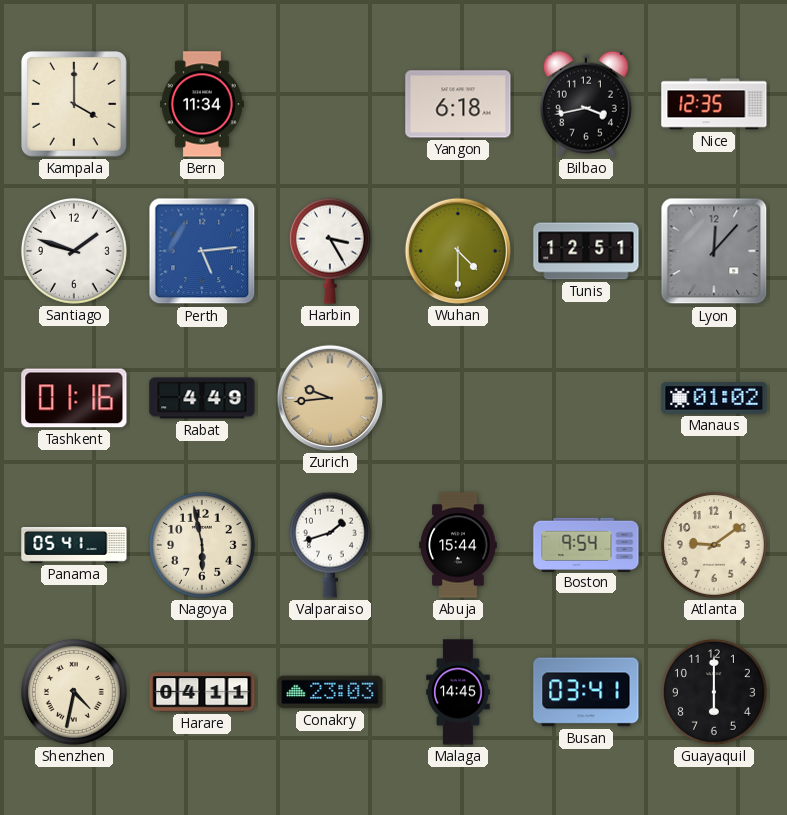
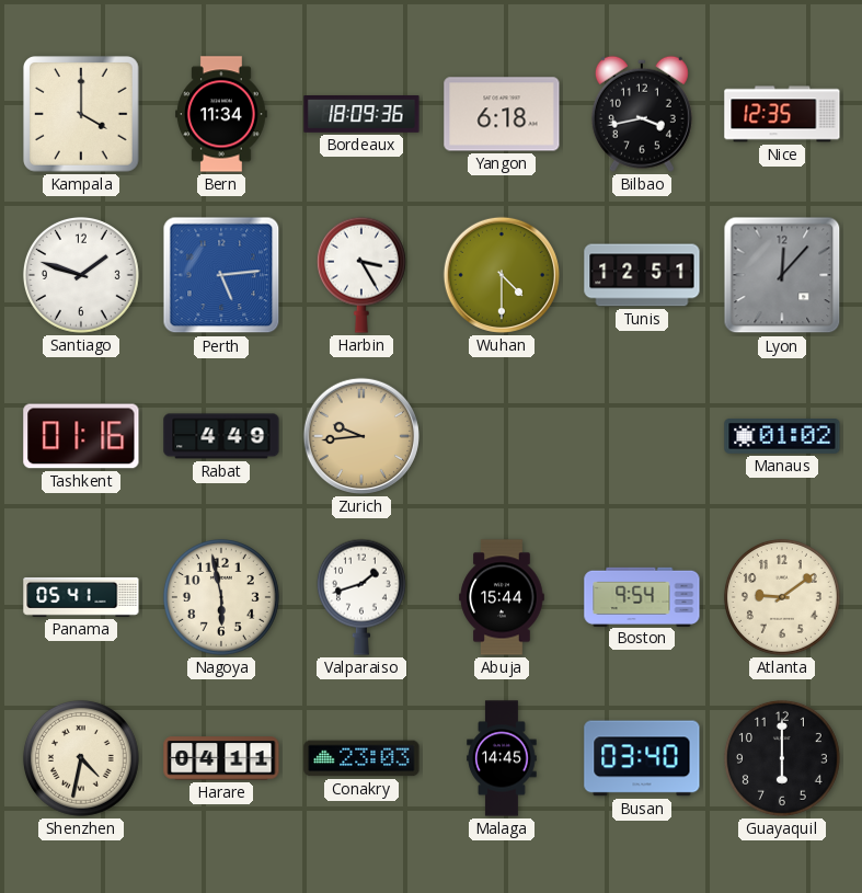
Bordeaux: none -> 18:09
Busan: 03:41 -> 03:40
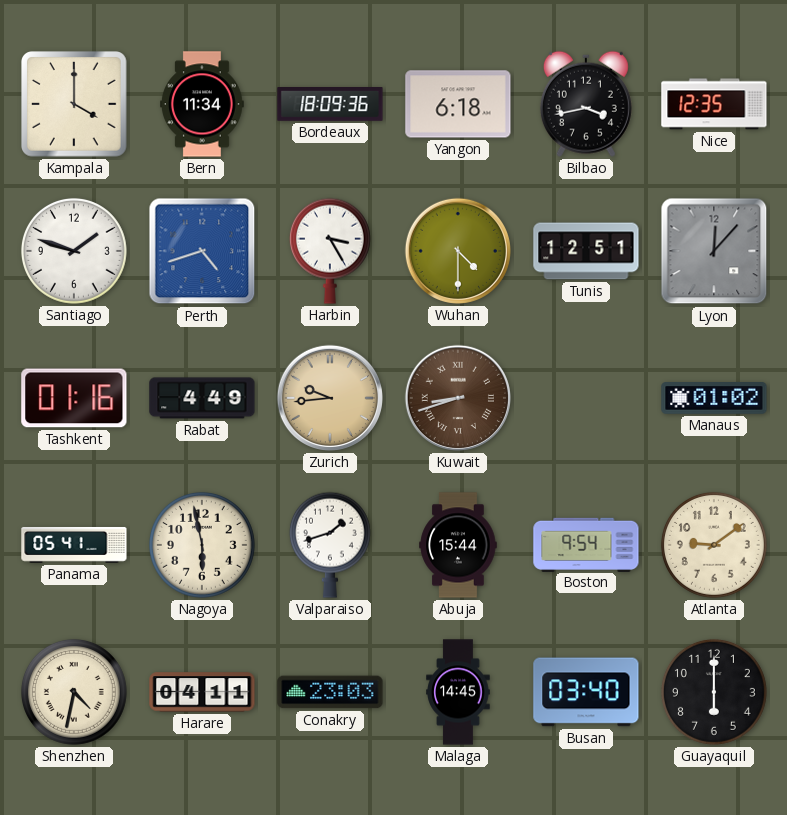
Perth: 5:14 -> 4:42
Kuwait: none -> 8:42
